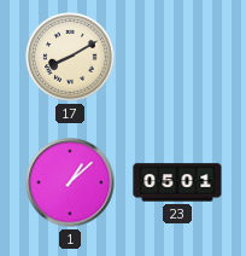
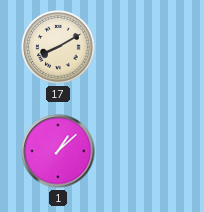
23: 05:01 -> none
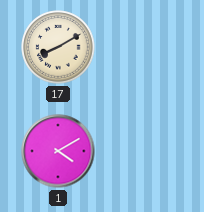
1: 1:08 -> 4:10
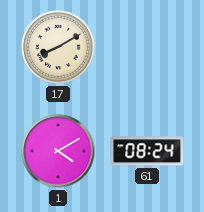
61: none -> 08:24
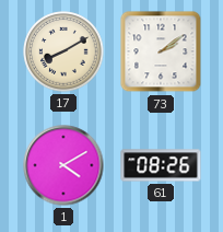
73: none -> 2:09
61: 08:24 -> 08:26
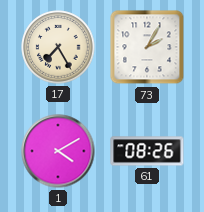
17: 8:10 -> 7:25
73: 2:09 -> 2:05
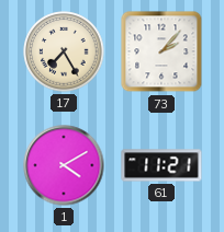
73: 2:05 -> 2:07
61: 08:26 -> 11:21
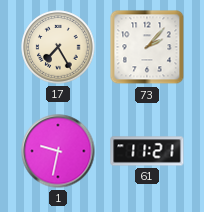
1: 4:10 -> 9:32
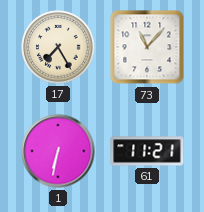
73: 2:07 -> 11:07
1: 9:32 -> 6:32
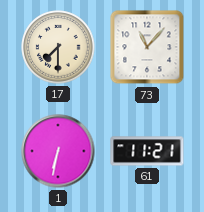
17: 7:25 -> 7:30
